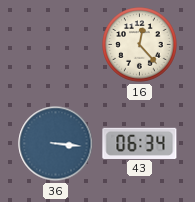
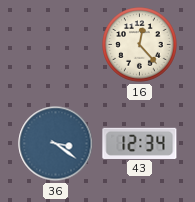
36: 3:16 -> 3:21
43: 06:34 -> 12:34
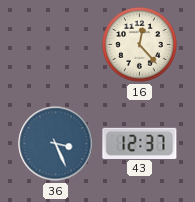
36: 3:21 -> 3:26
43: 12:34 -> 12:37
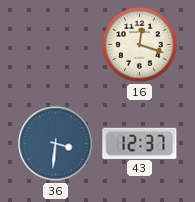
16: 12:23 -> 12:18
36: 3:26 -> 3:31
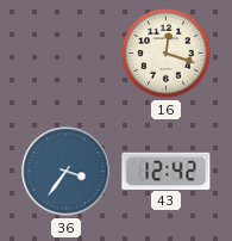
36: 3:31 -> 3:36
43: 12:37 -> 12:42
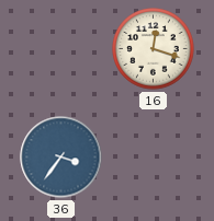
43: 12:42 -> none
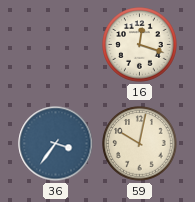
59: none -> 10:02
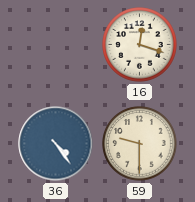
36: 3:36 -> 4:24
59: 10:02 -> 9:30
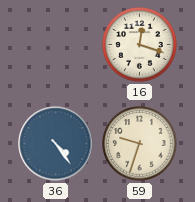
59: 9:30 -> 9:33
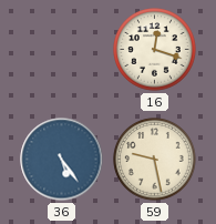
36: 4:24 -> 5:24
59: 9:33 -> 9:28
